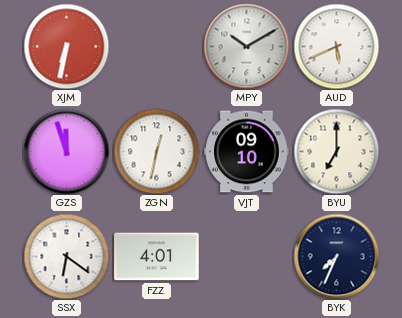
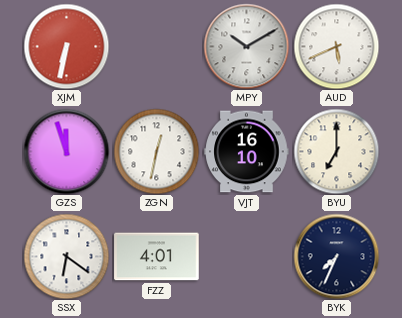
VJT: 09:10 -> 16:10
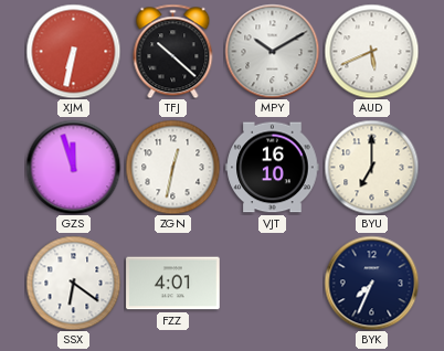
TFJ: none -> 10:22
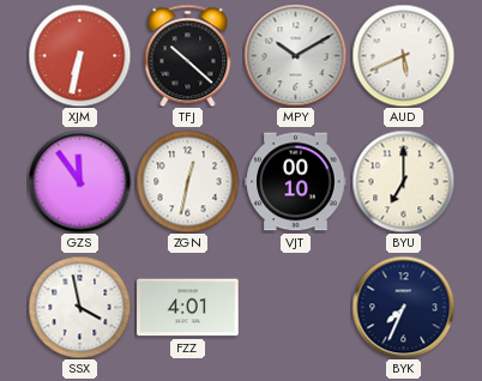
GZS: 11:57 -> 11:54
VJT: 16:10 -> 00:10
SSX: 6:21 -> 3:58
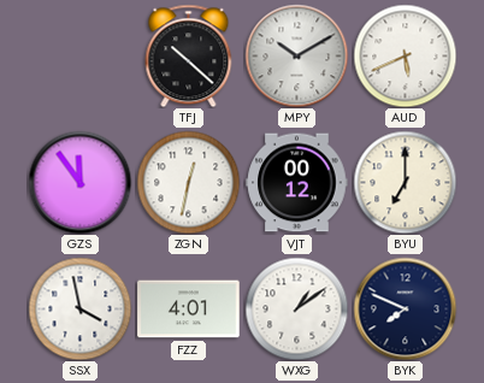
XJM: 6:32 -> none
VJT: 00:10 -> 00:12
WXG: none -> 1:09
BYK: 7:34 -> 7:49
